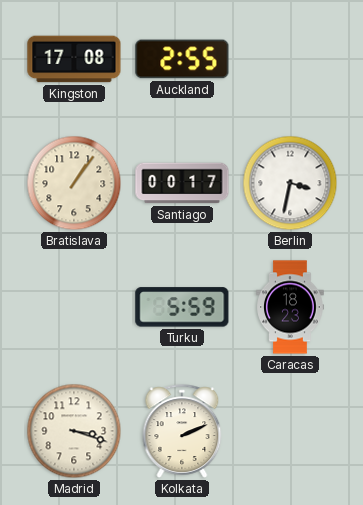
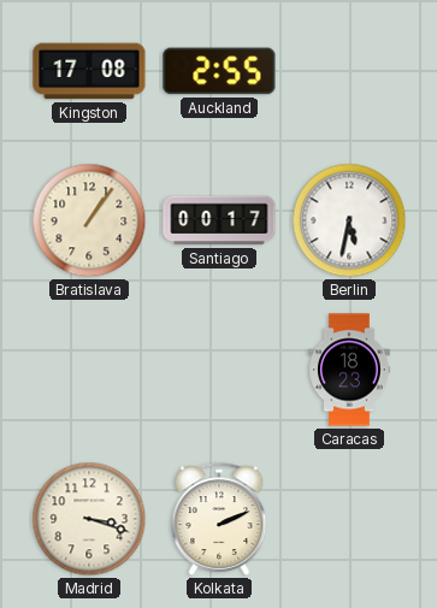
Berlin: 3:32 -> 5:32
Turku: 5:59 -> none
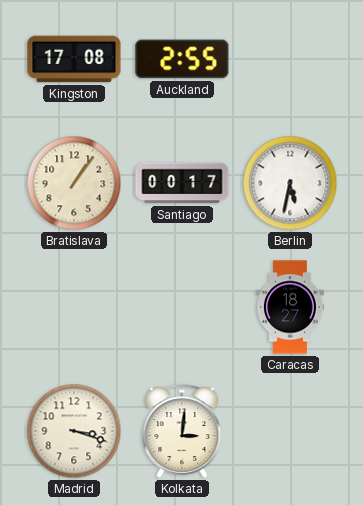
Caracas: 18:23 -> 18:27
Kolkata: 2:11 -> 3:01
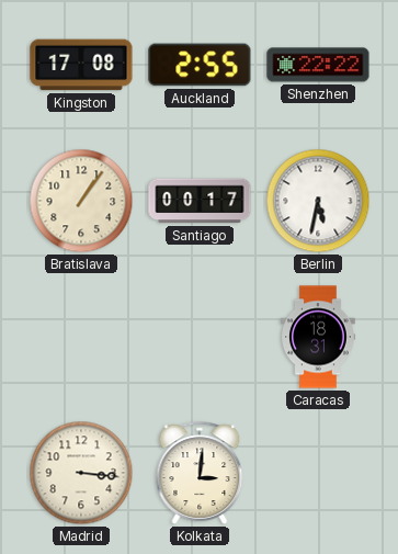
Shenzhen: none -> 22:22
Caracas: 18:27 -> 18:31
Madrid: 3:18 -> 3:16
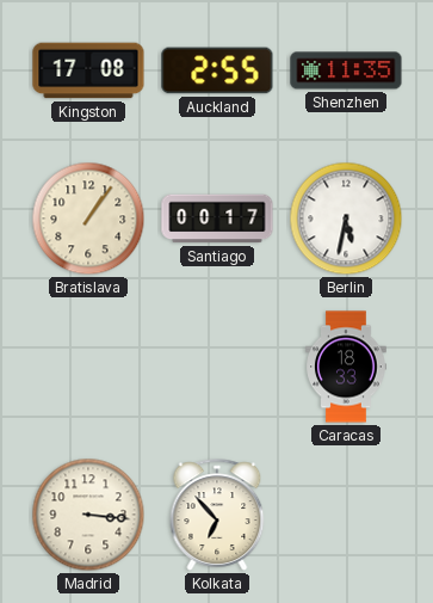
Shenzhen: 22:22 -> 11:35
Caracas: 18:31 -> 18:33
Kolkata: 3:01 -> 6:53
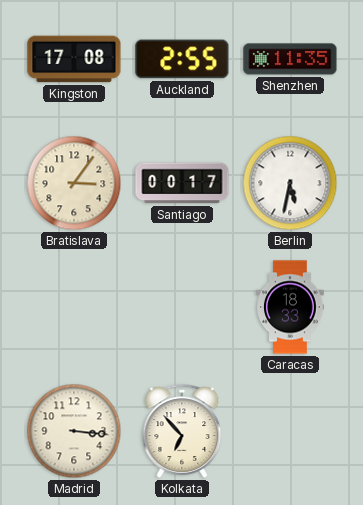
Bratislava: 1:06 -> 3:06
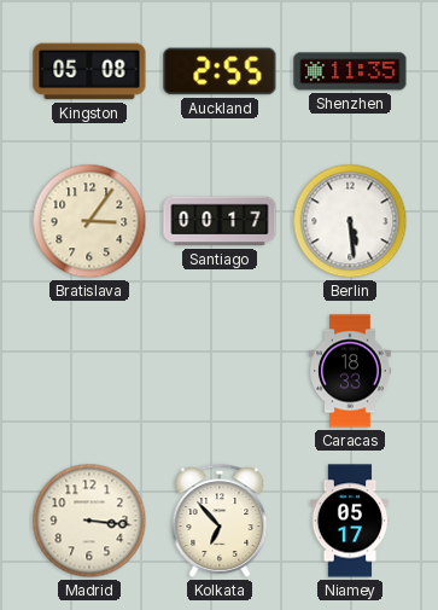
Kingston: 17:08 -> 05:08
Berlin: 5:32 -> 5:29
Niamey: none -> 05:17
